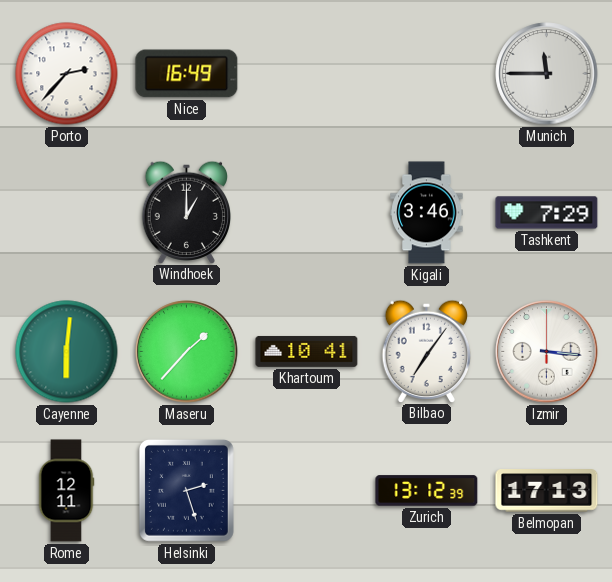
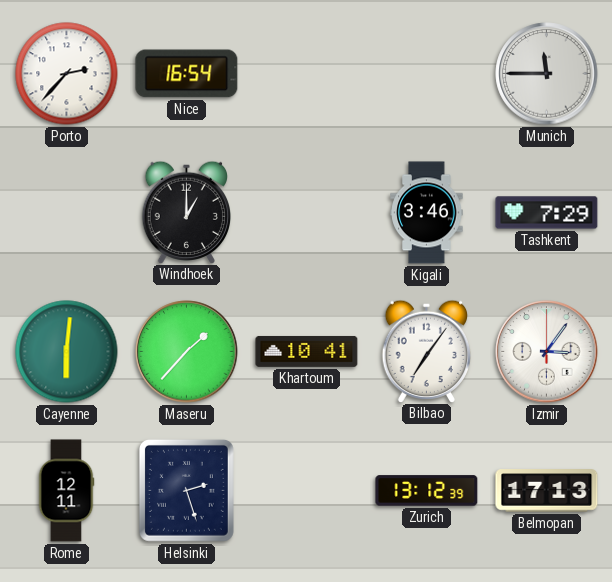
Nice: 16:49 -> 16:54
Izmir: 3:16 -> 3:06
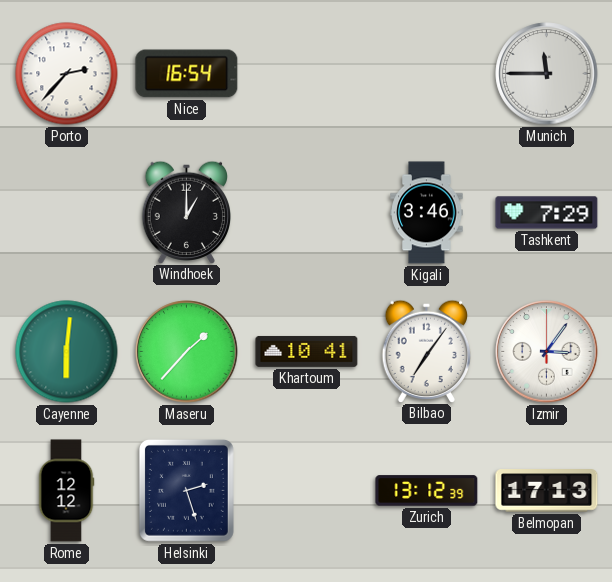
Rome: 12:11 -> 12:12
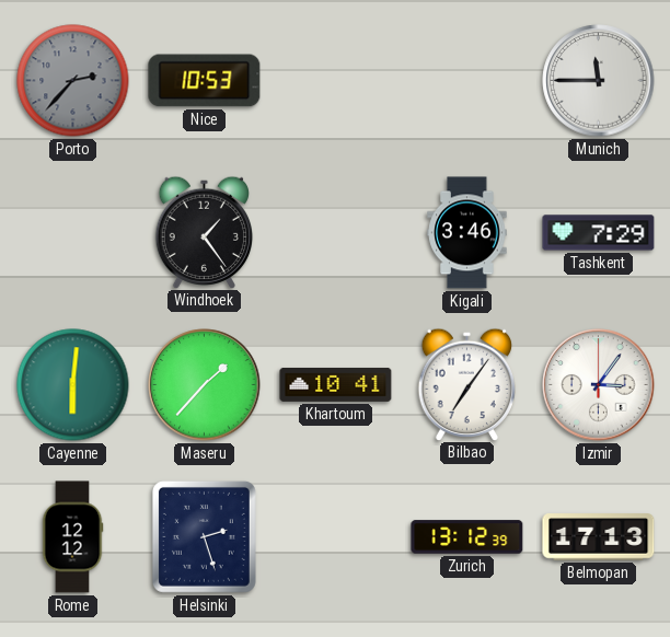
Porto dial: white -> grey
Nice: 16:54 -> 10:53
Windhoek: 1:00 -> 1:24
